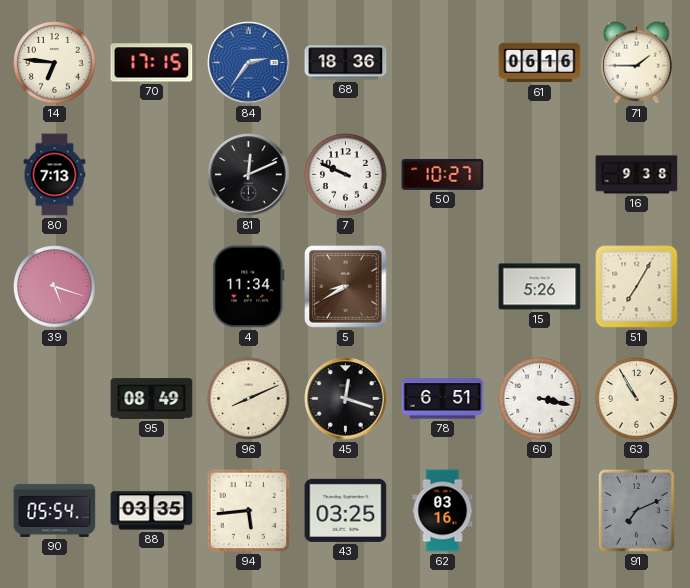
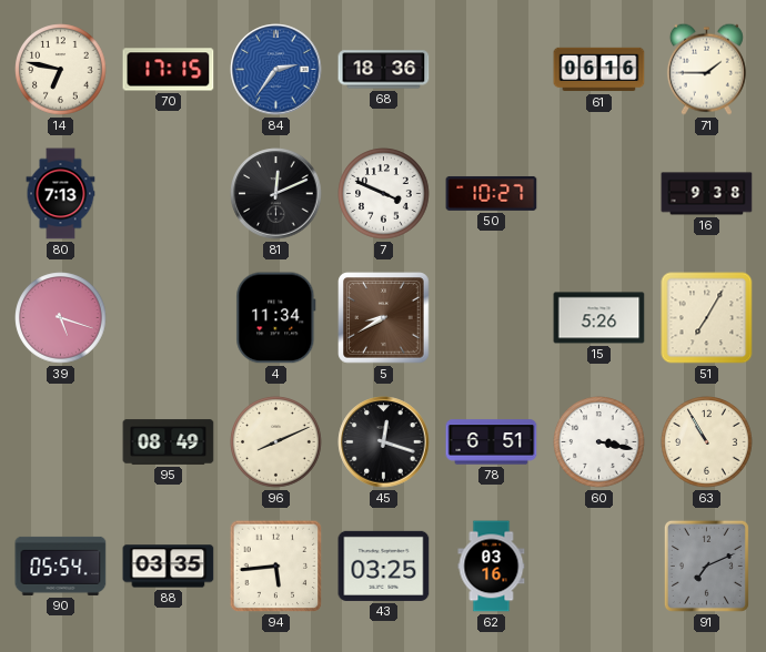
14: 6:46 -> 6:47
7: 9:49 -> 3:49
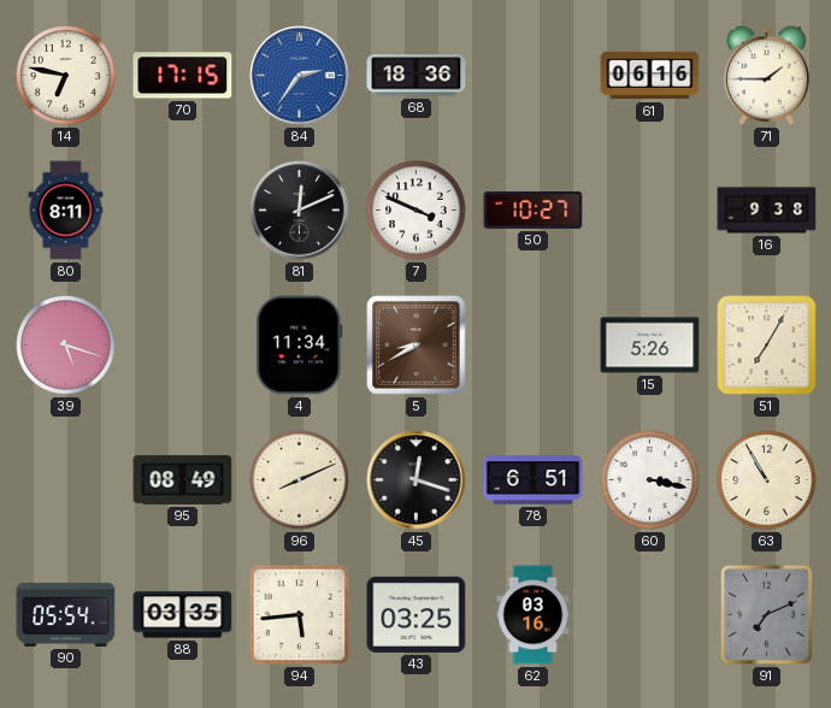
80: 7:13 -> 8:11
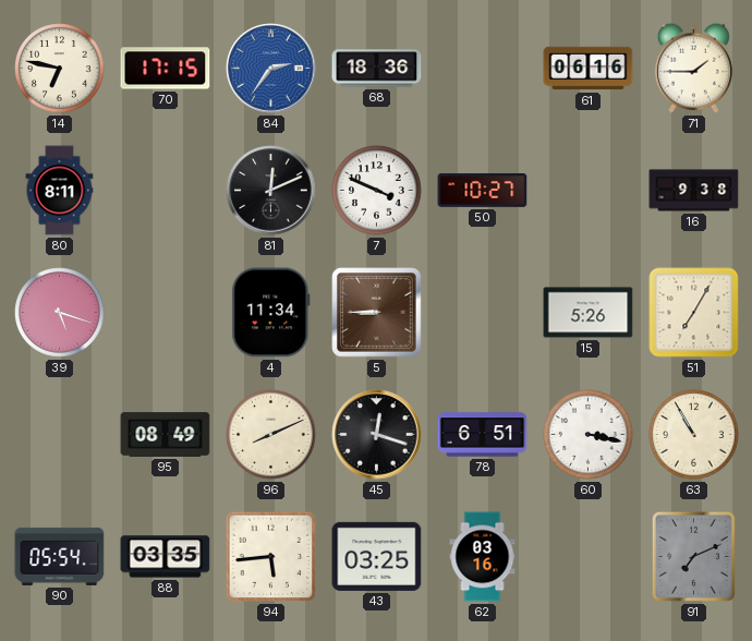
5: 8:40 -> 8:45
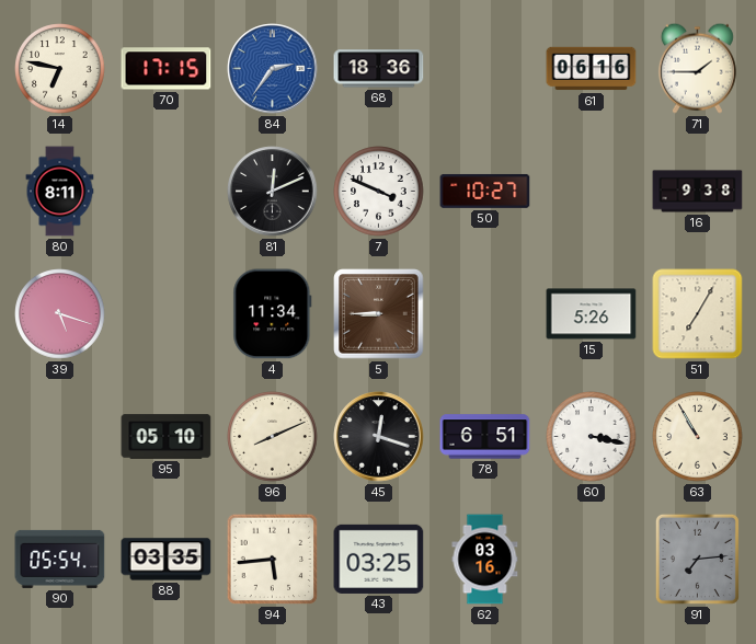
95: 08:49 -> 05:10
91: 7:11 -> 7:14
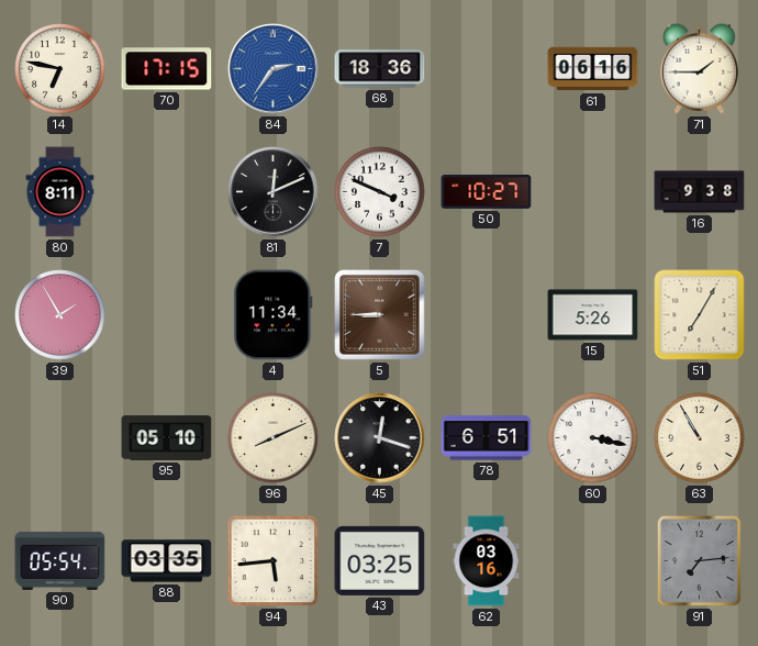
39: 5:18 -> 1:55
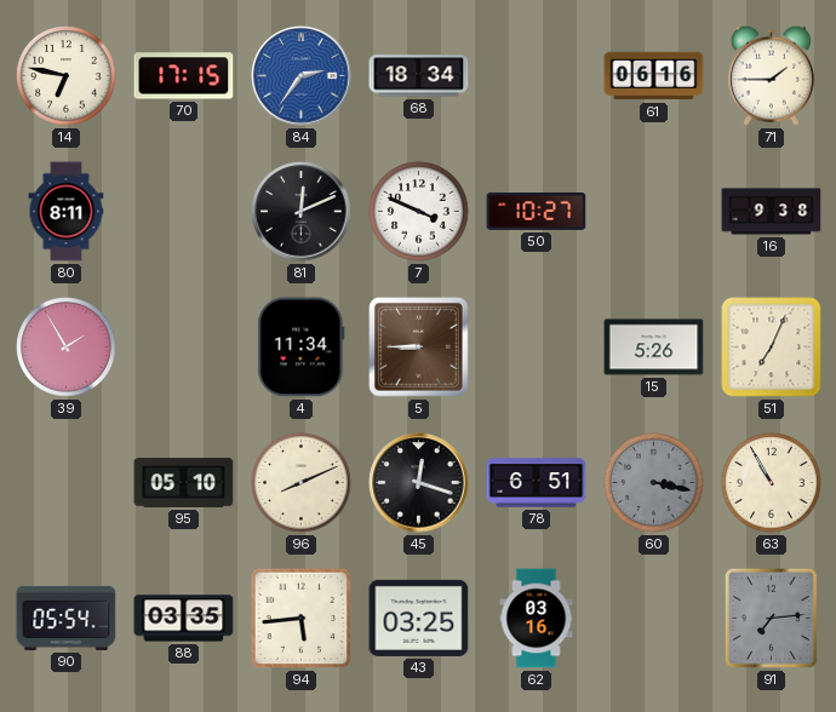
68: 18:36 -> 18:34
51: 7:05 -> 7:04
60 dial: white -> grey
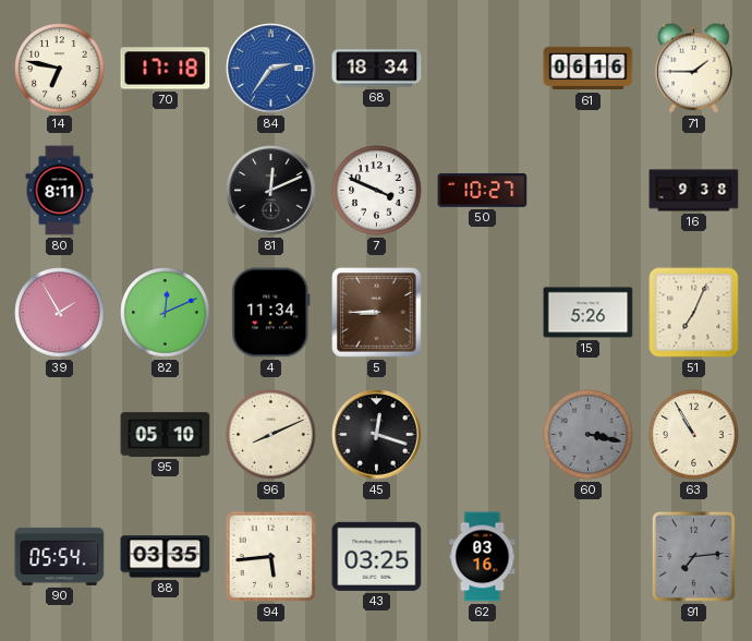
70: 17:15 -> 17:18
82: none -> 12:11
78: 6:51 -> none
